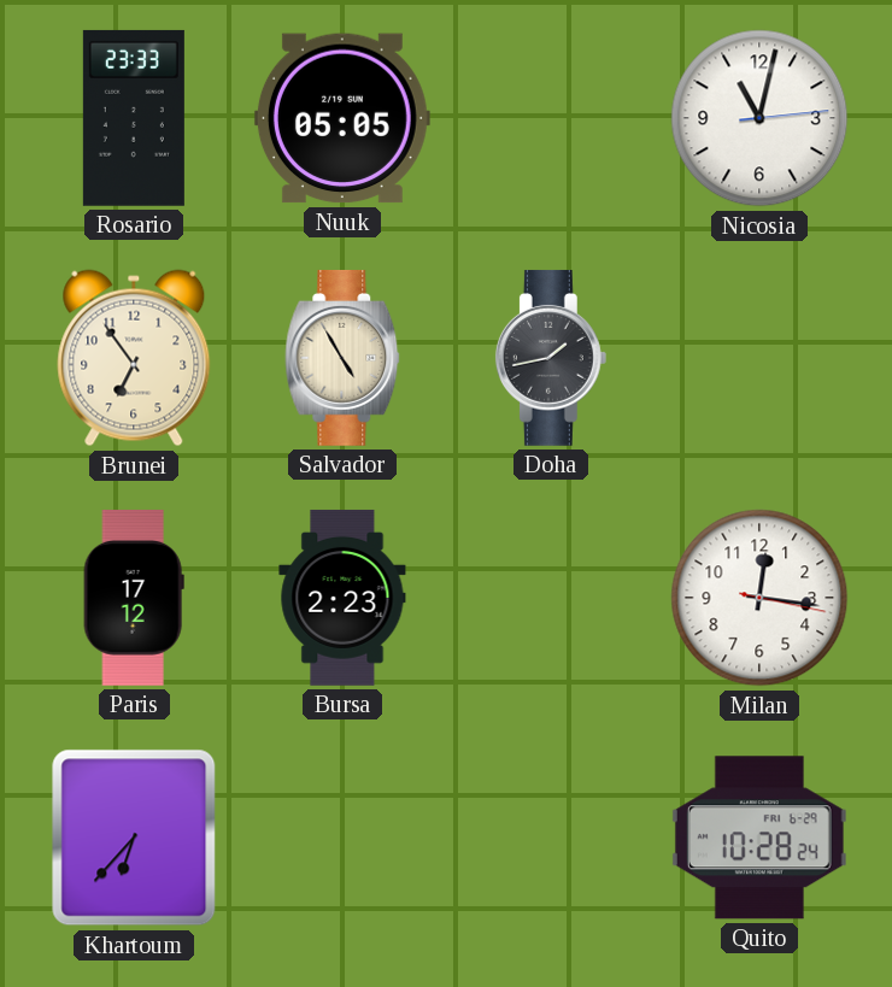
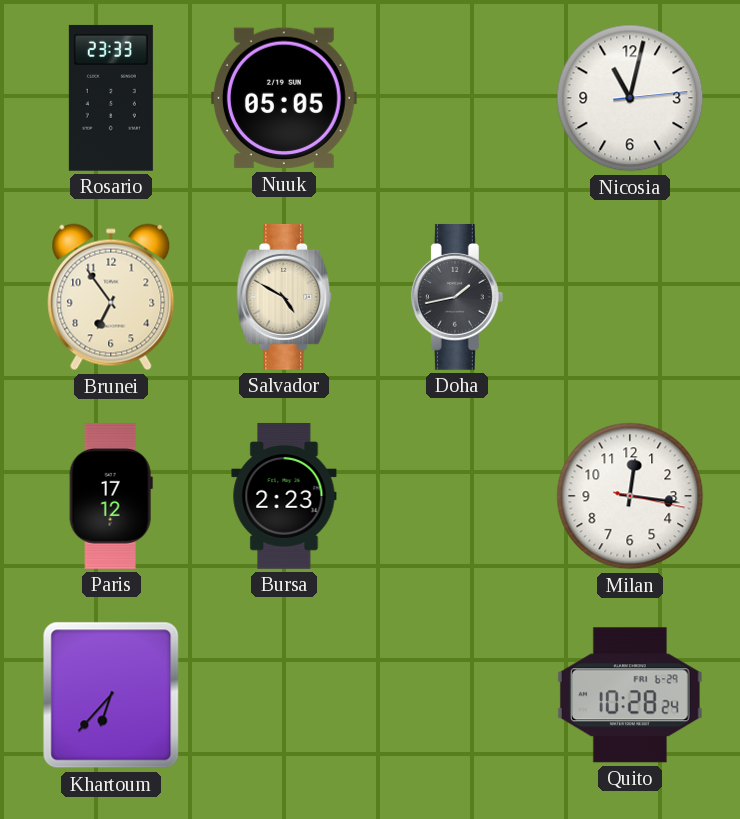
Salvador: 4:55 -> 4:50
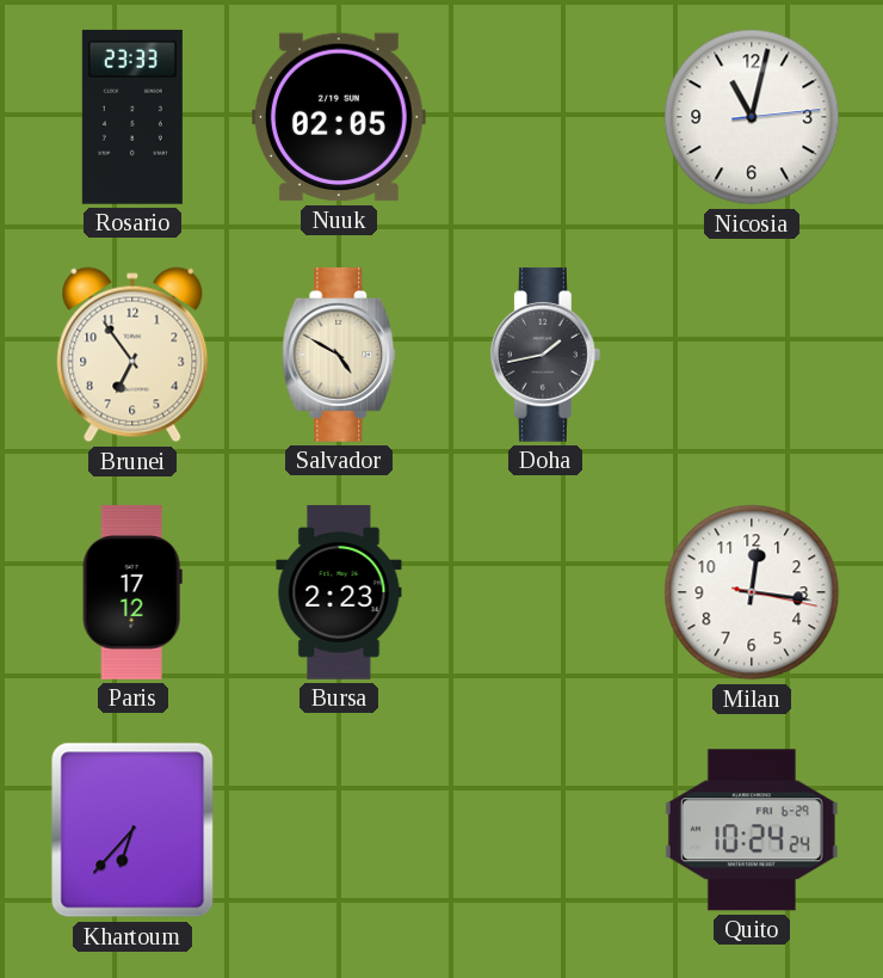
Nuuk: 05:05 -> 02:05
Quito: 10:28 -> 10:24
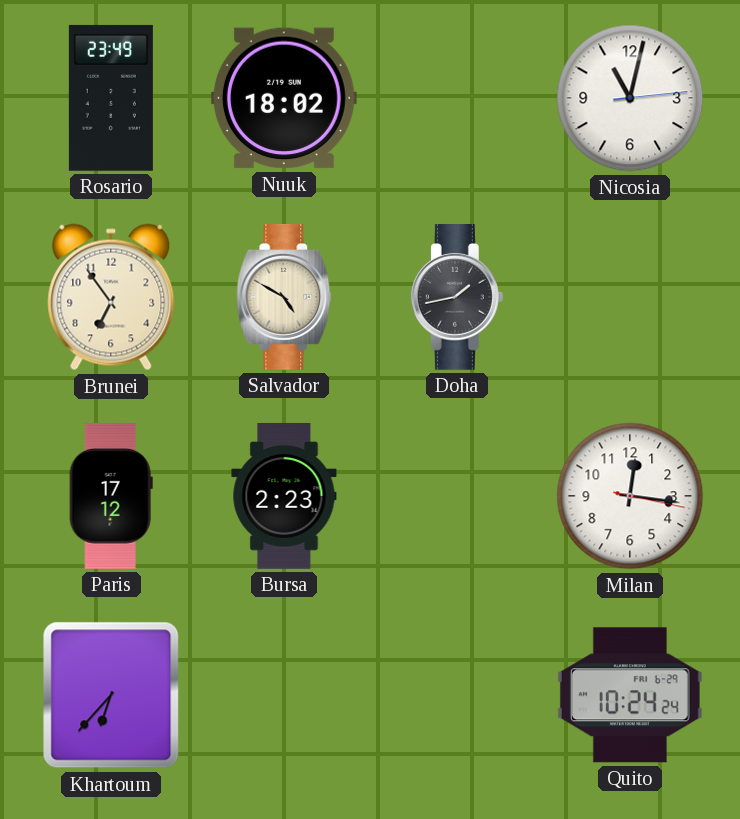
Rosario: 23:33 -> 23:49
Nuuk: 02:05 -> 18:02
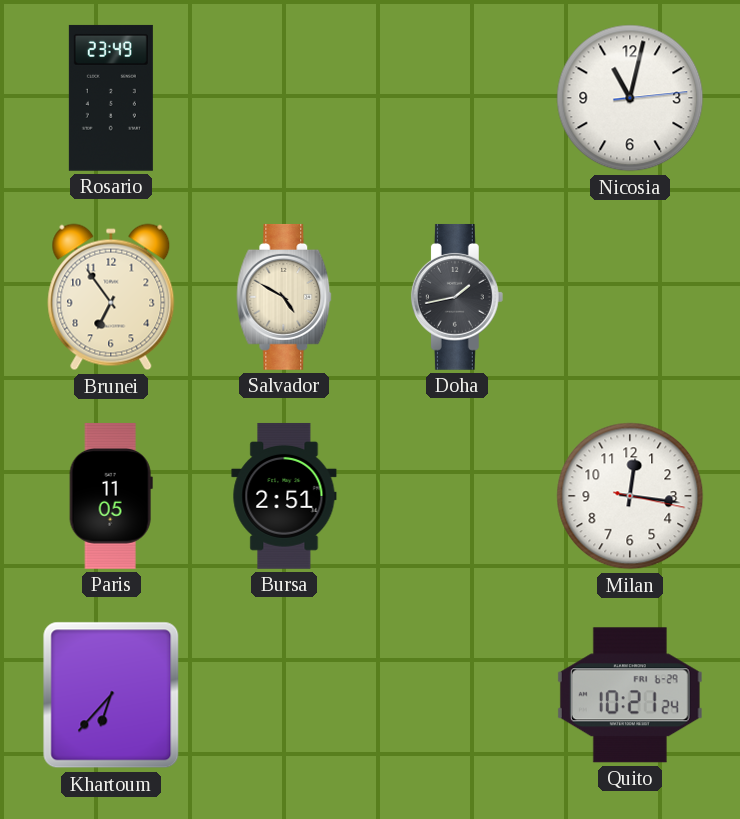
Nuuk: 18:02 -> none
Paris: 17:12 -> 11:05
Bursa: 2:23 -> 2:51
Quito: 10:24 -> 10:21
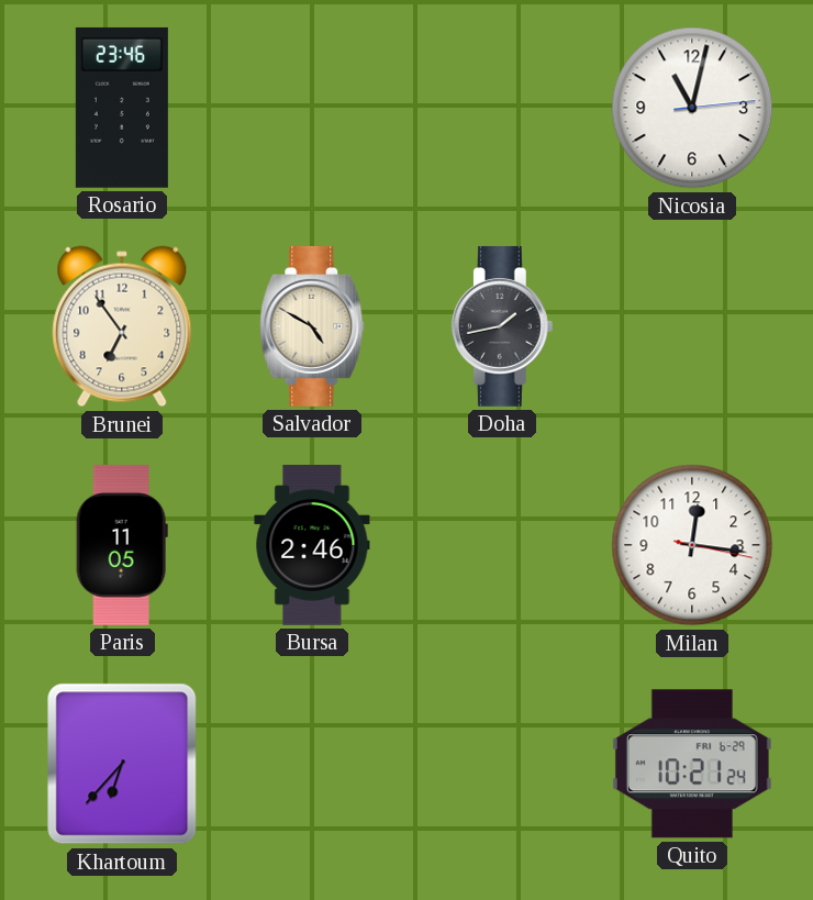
Rosario: 23:49 -> 23:46
Bursa: 2:51 -> 2:46
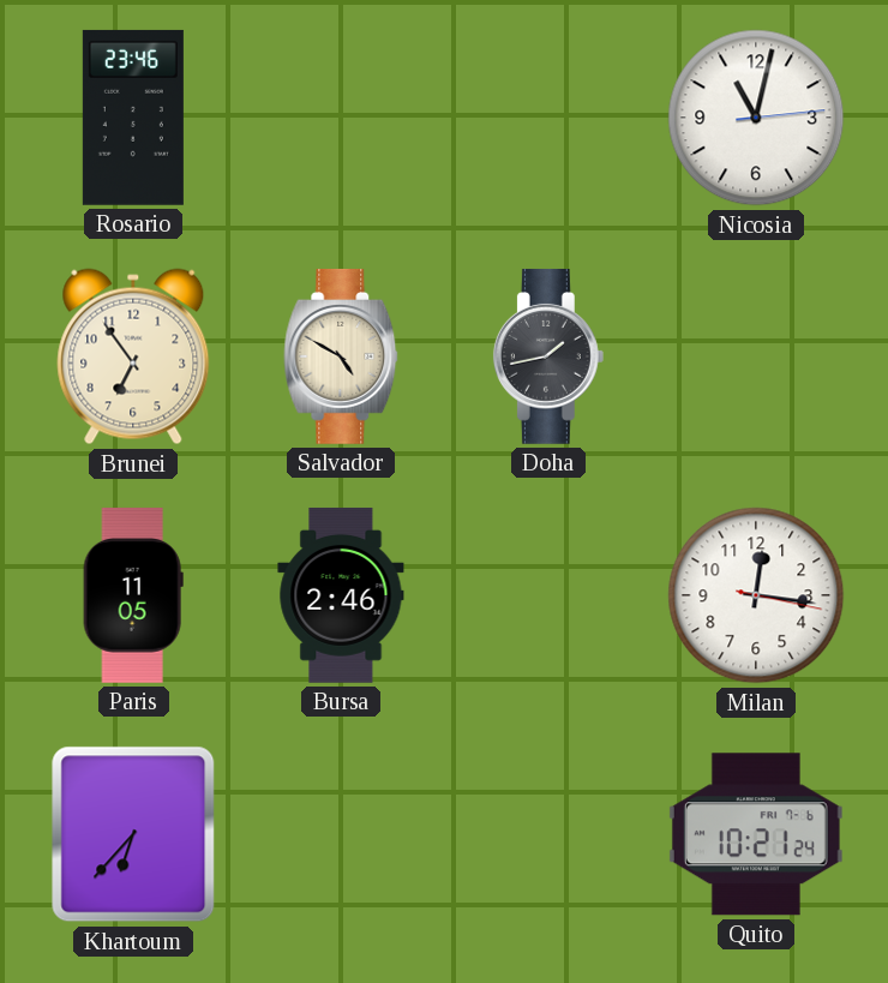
Quito date: FRI 6-29 -> FRI 7-6
